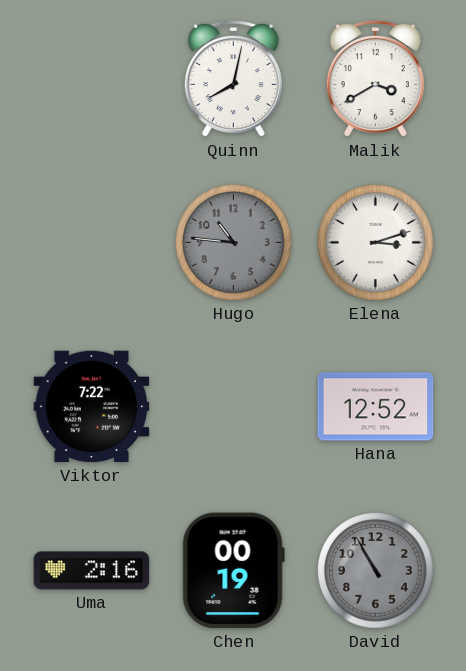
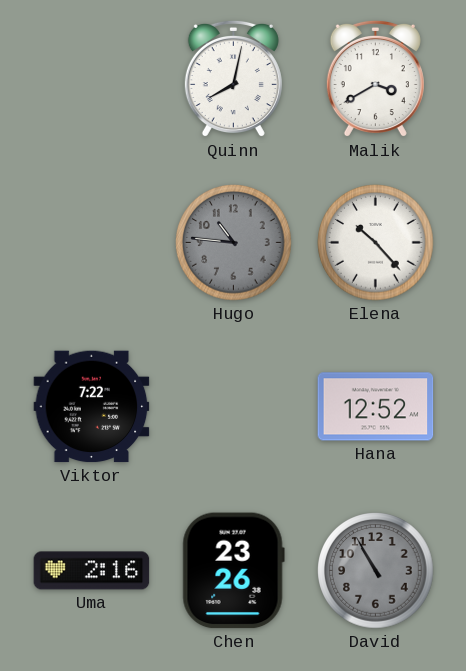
Elena: 3:12 -> 10:23
Chen: 00:19 -> 23:26
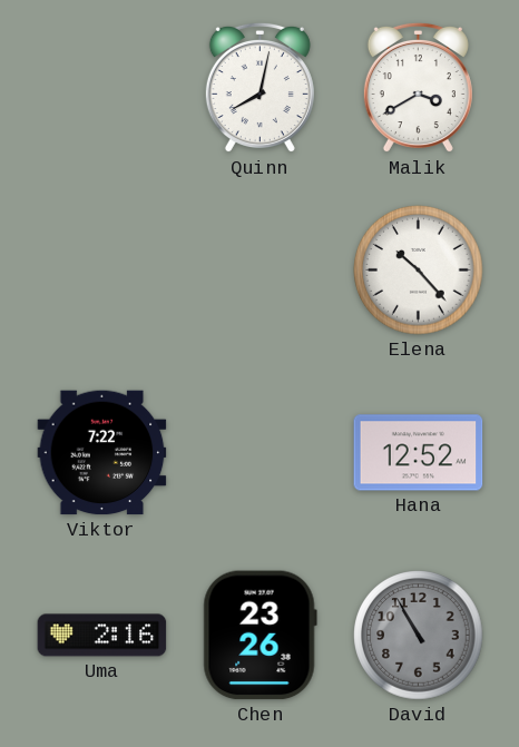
Hugo: 10:46 -> none
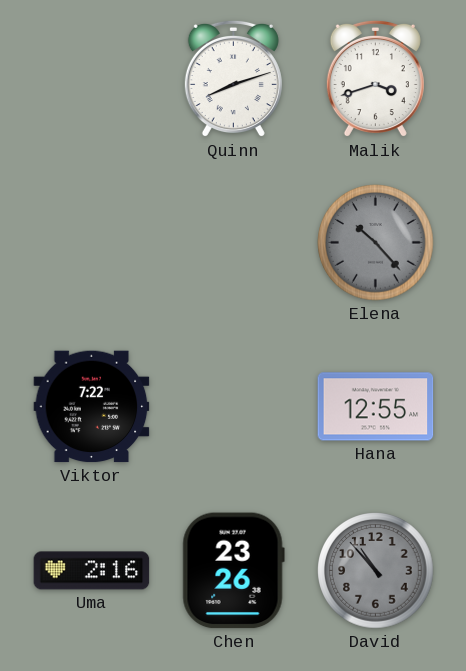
Quinn: 8:02 -> 8:12
Malik: 3:40 -> 3:42
Elena dial: white -> grey
Hana: 12:52 -> 12:55
David: 10:55 -> 10:53
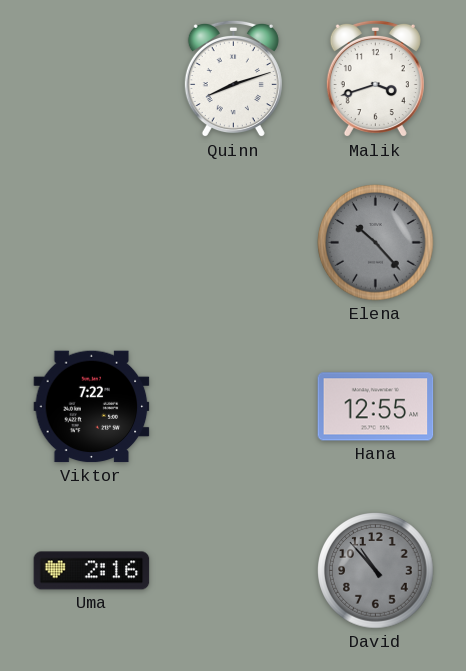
Chen: 23:26 -> none
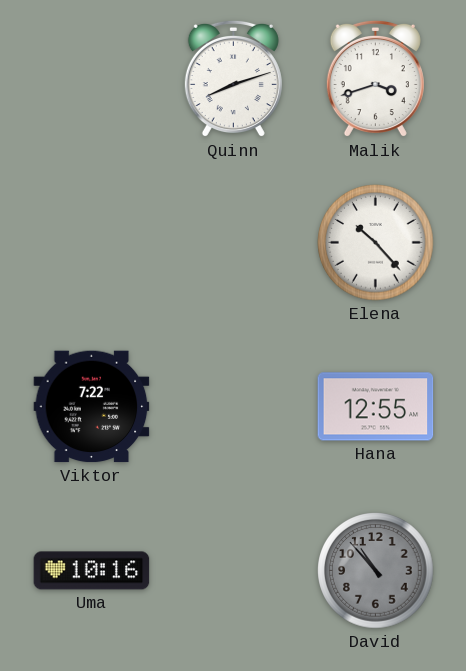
Elena dial: grey -> white
Uma: 2:16 -> 10:16
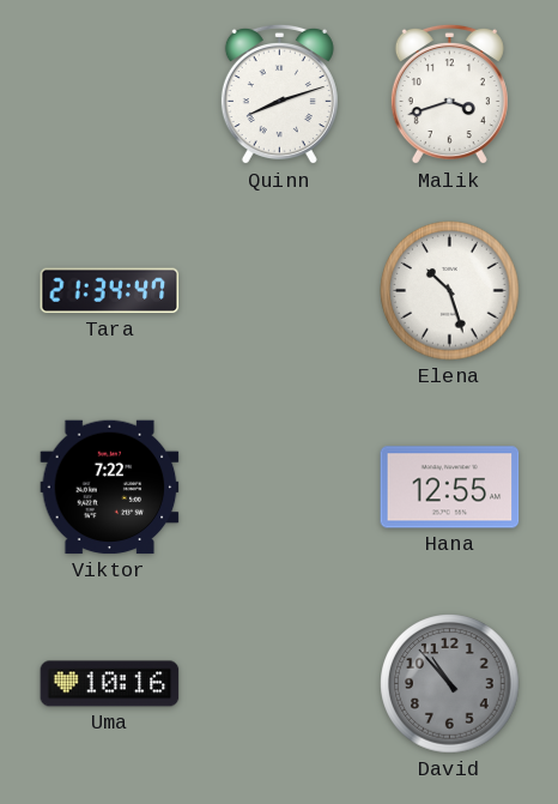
Tara: none -> 21:34
Elena: 10:23 -> 10:27
